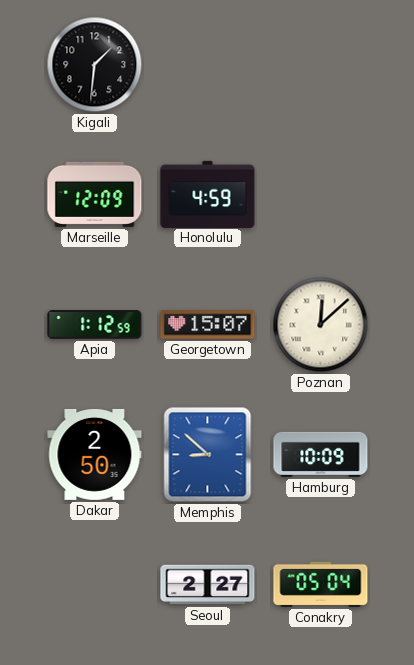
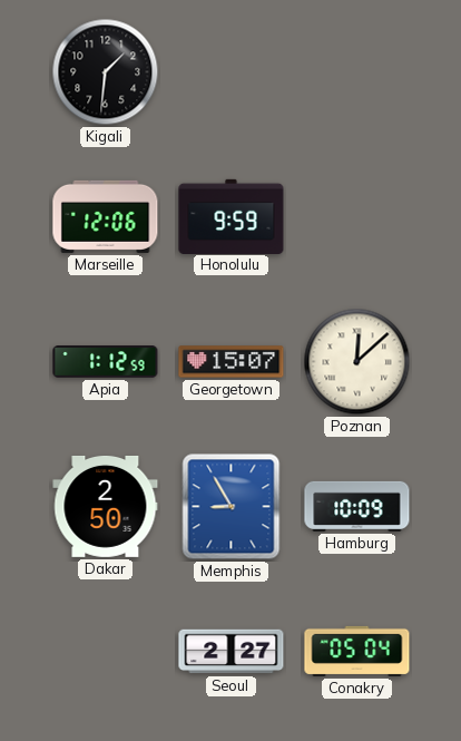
Marseille: 12:09 -> 12:06
Honolulu: 4:59 -> 9:59
Memphis: 8:52 -> 8:55
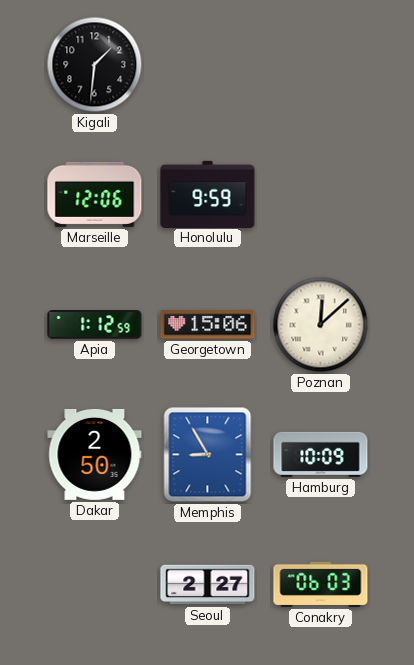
Georgetown: 15:07 -> 15:06
Conakry: 05:04 -> 06:03
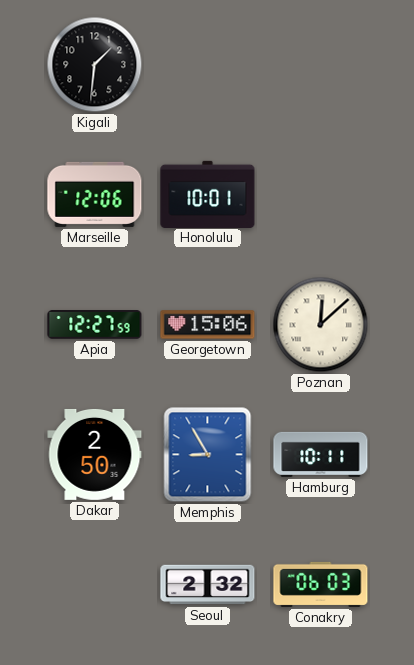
Honolulu: 9:59 -> 10:01
Apia: 1:12 -> 12:27
Hamburg: 10:09 -> 10:11
Seoul: 2:27 -> 2:32
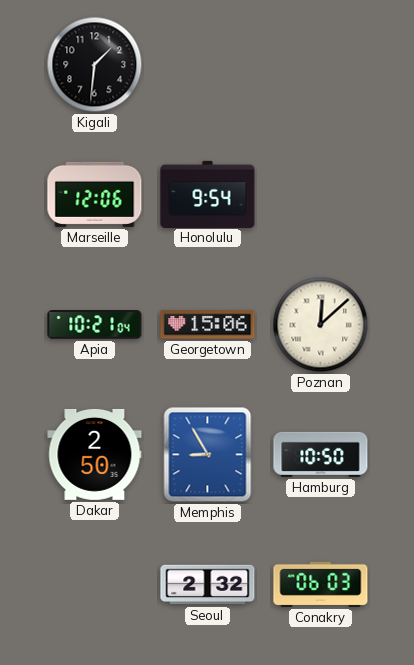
Honolulu: 10:01 -> 9:54
Apia: 12:27 -> 10:21
Hamburg: 10:11 -> 10:50
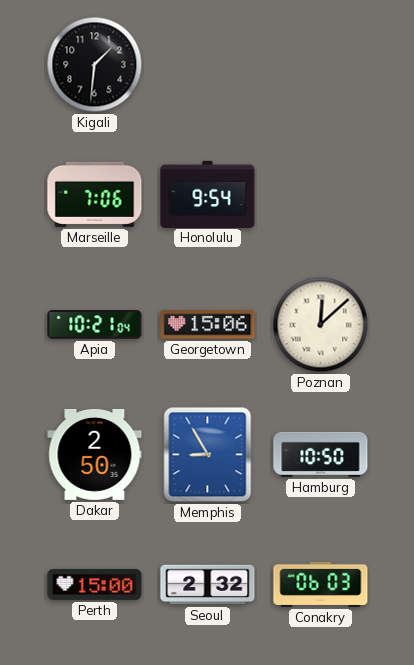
Marseille: 12:06 -> 7:06
Perth: none -> 15:00
